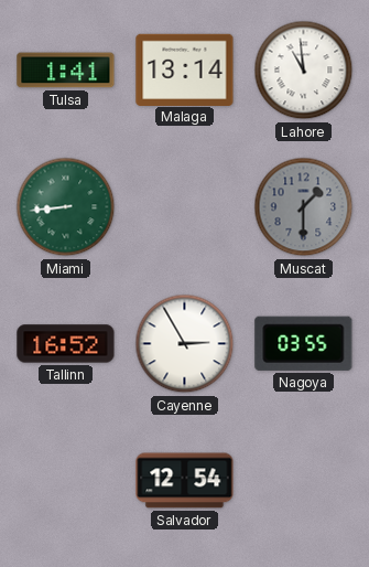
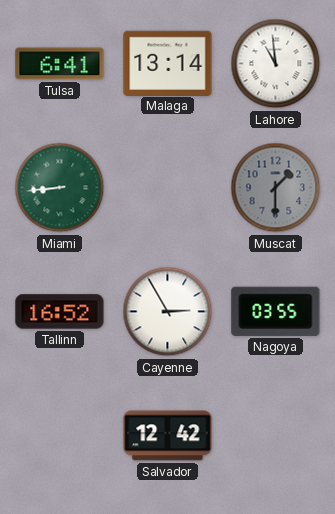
Tulsa: 1:41 -> 6:41
Salvador: 12:54 -> 12:42
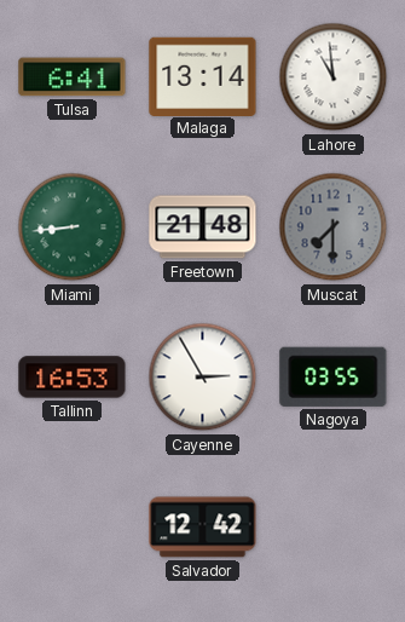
Freetown: none -> 21:48
Muscat: 1:30 -> 7:30
Tallinn: 16:52 -> 16:53
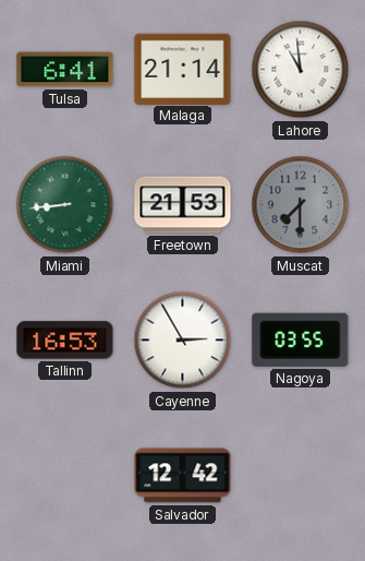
Malaga: 13:14 -> 21:14
Freetown: 21:48 -> 21:53
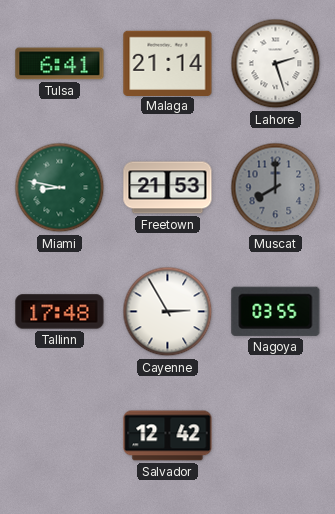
Lahore: 10:59 -> 2:27
Miami: 8:44 -> 8:47
Muscat: 7:30 -> 8:00
Tallinn: 16:53 -> 17:48
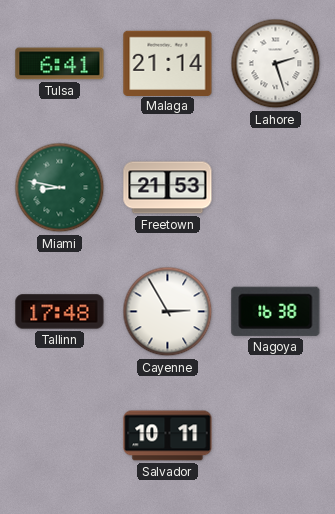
Muscat: 8:00 -> none
Nagoya: 03:55 -> 16:38
Salvador: 12:42 -> 10:11
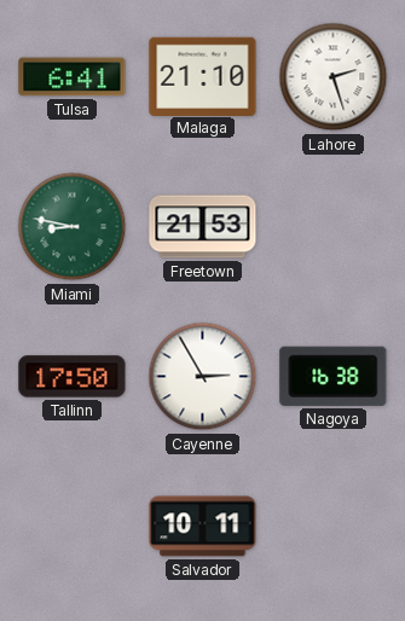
Malaga: 21:14 -> 21:10
Tallinn: 17:48 -> 17:50
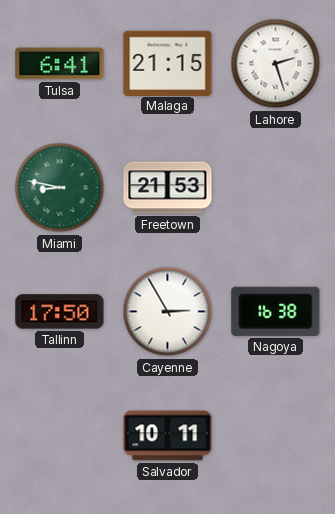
Malaga: 21:10 -> 21:15
